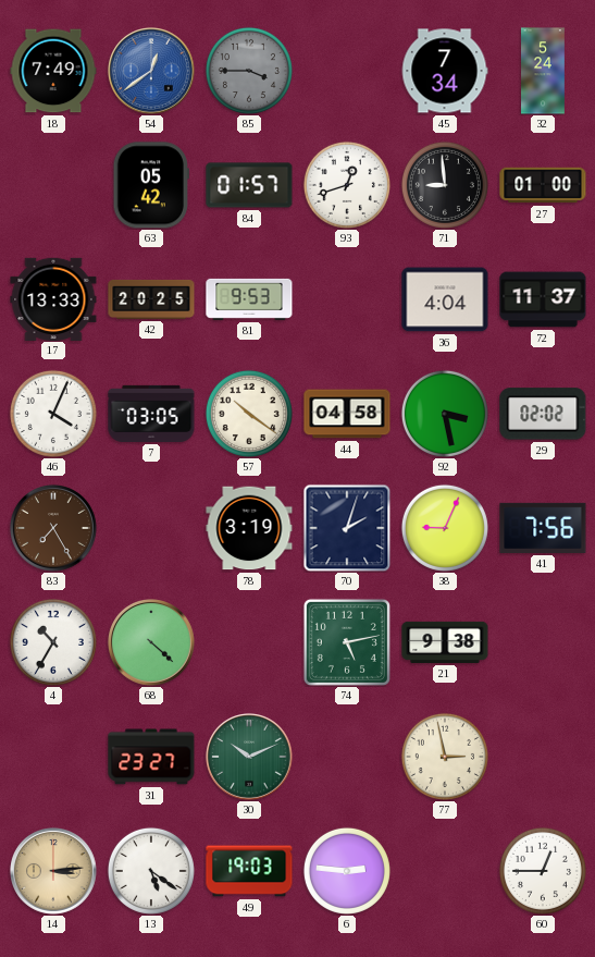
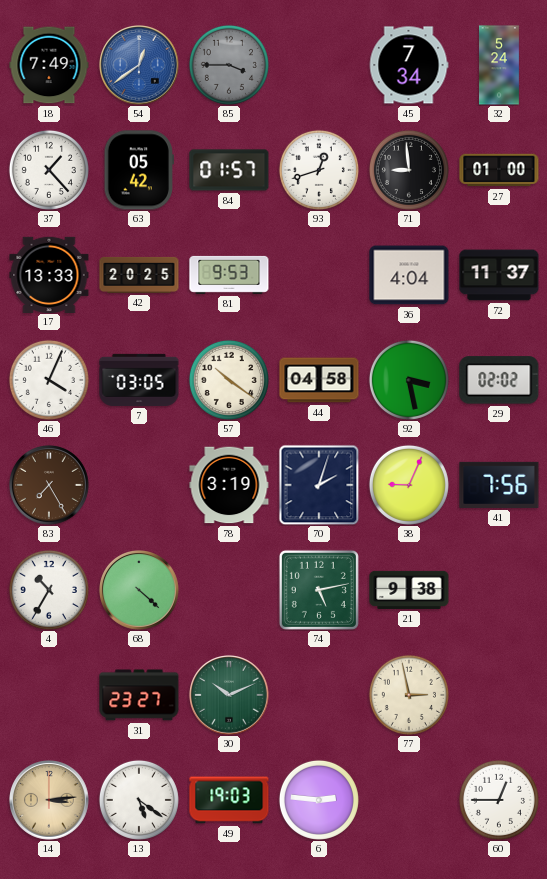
37: none -> 1:23
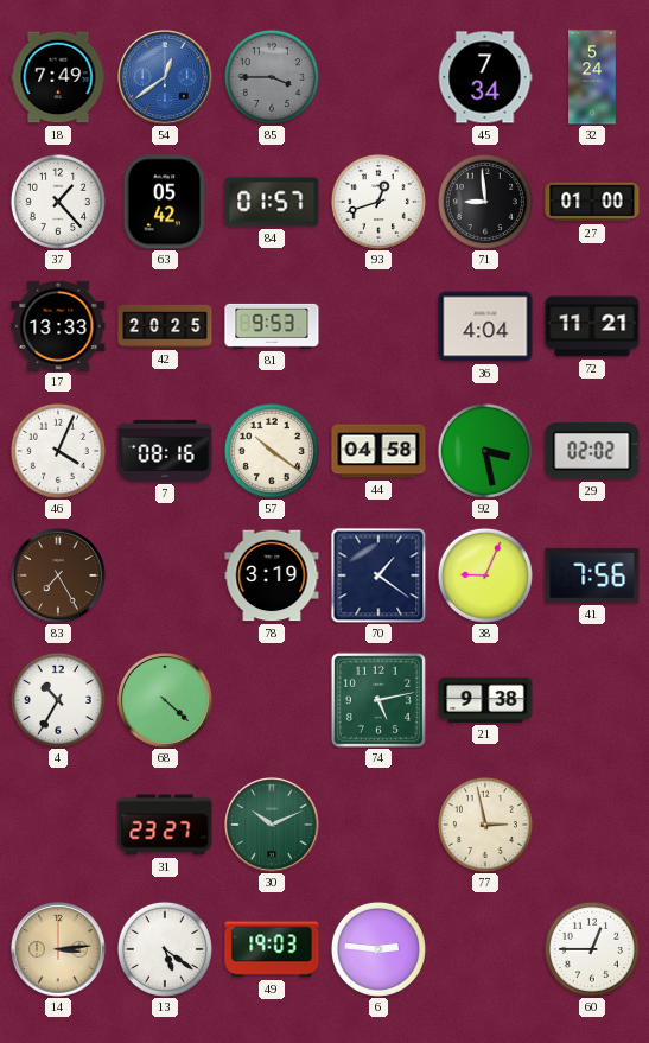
72: 11:37 -> 11:21
7: 03:05 -> 08:16
70: 2:03 -> 1:21
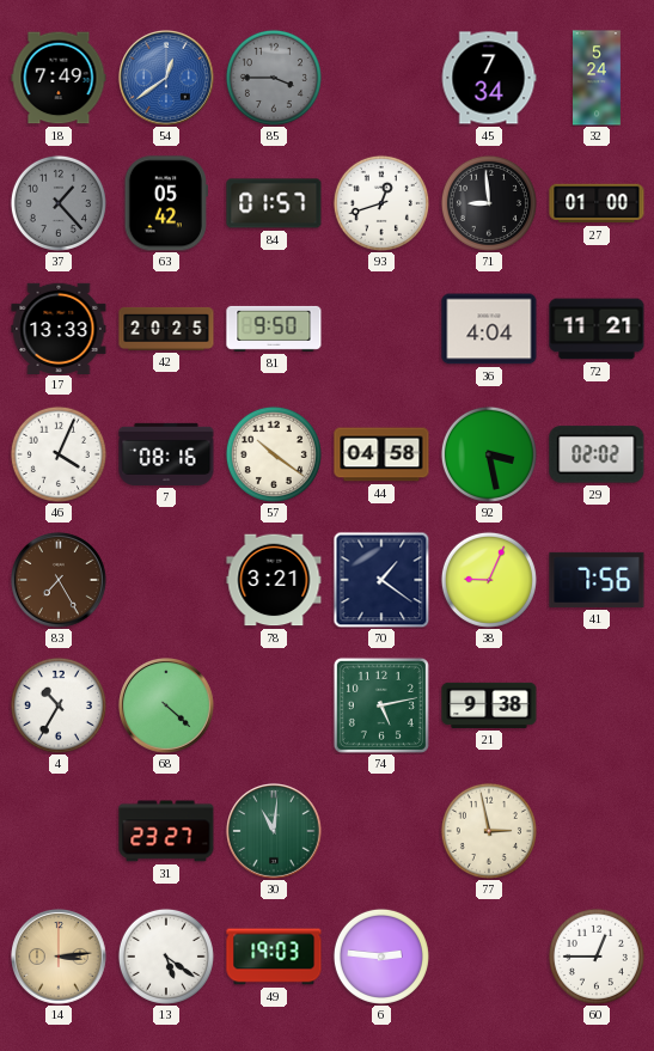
37 dial: white -> grey
81: 9:53 -> 9:50
78: 3:19 -> 3:21
30: 10:11 -> 11:01
